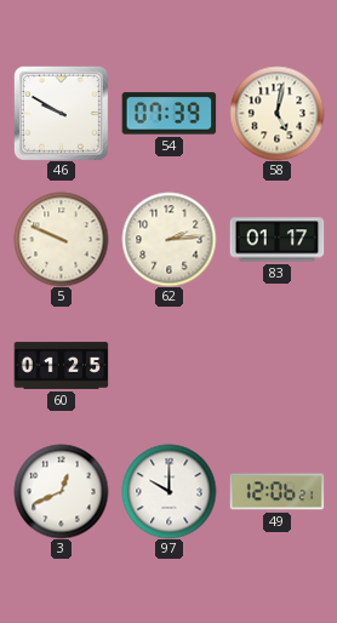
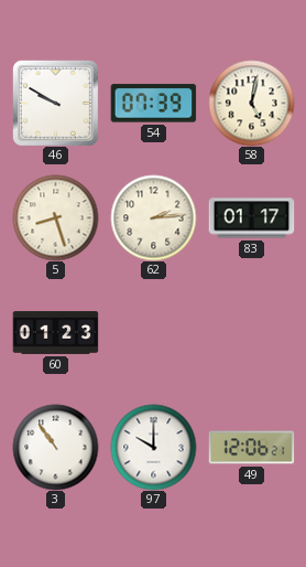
5: 9:49 -> 8:27
60: 01:25 -> 01:23
3: 12:41 -> 10:54
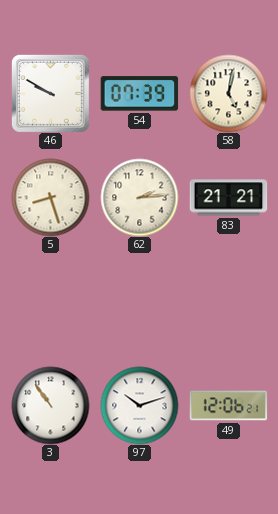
83: 01:17 -> 21:21
60: 01:23 -> none
97: 10:00 -> 10:12
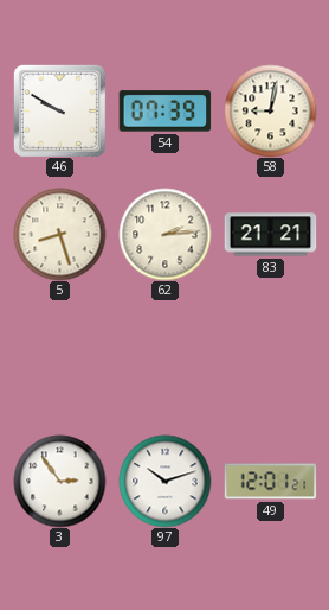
58: 5:02 -> 9:02
3: 10:54 -> 2:54
49: 12:06 -> 12:01
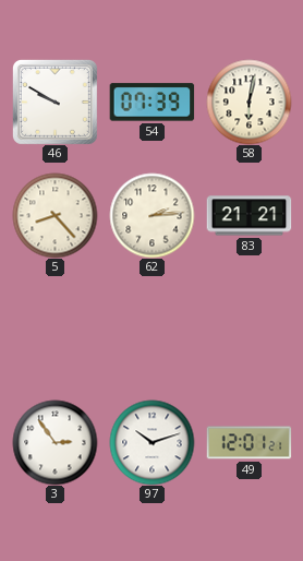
58: 9:02 -> 6:02
5: 8:27 -> 8:23
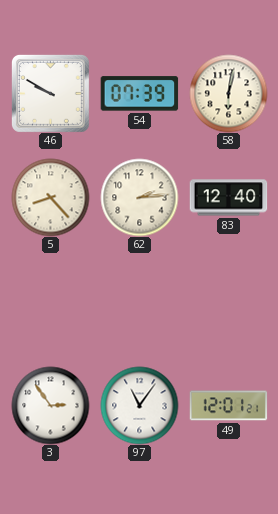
83: 21:21 -> 12:40
97: 10:12 -> 11:06
